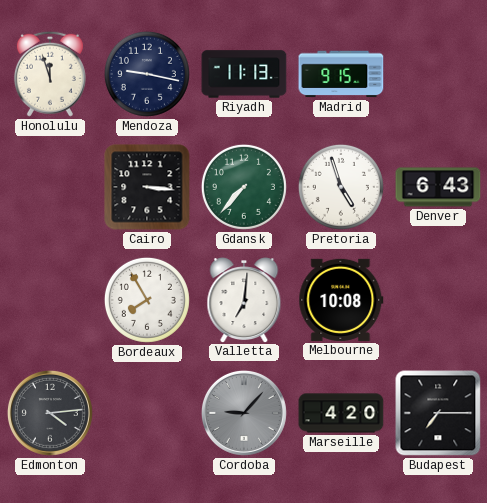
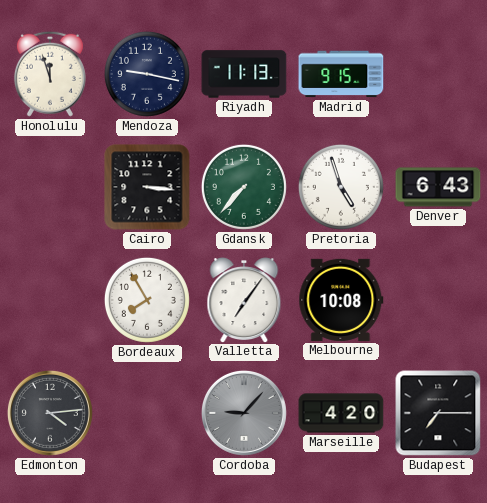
Valletta: 7:01 -> 7:06
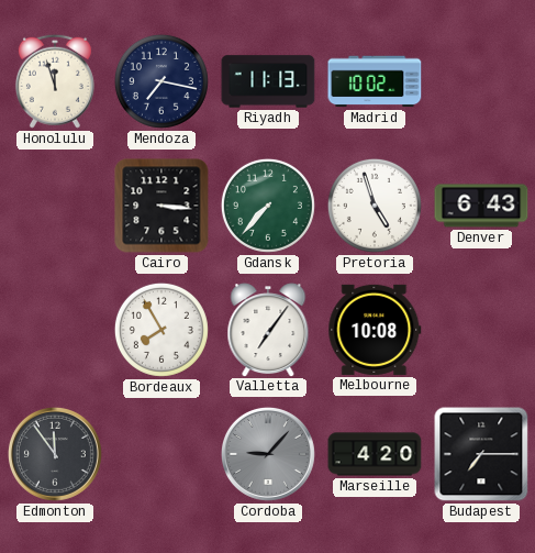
Mendoza: 9:17 -> 7:17
Madrid: 9:15 -> 10:02
Edmonton: 4:14 -> 11:54
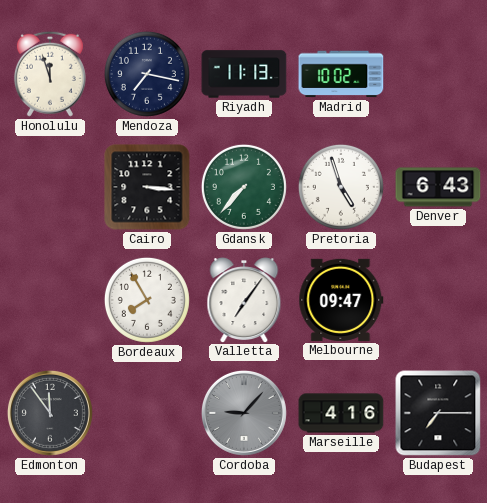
Melbourne: 10:08 -> 09:47
Marseille: 4:20 -> 4:16
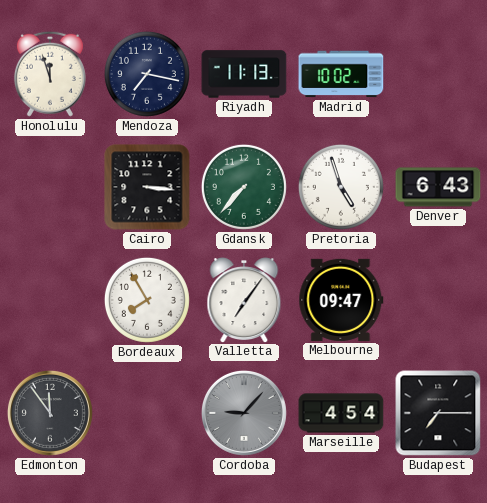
Marseille: 4:16 -> 4:54
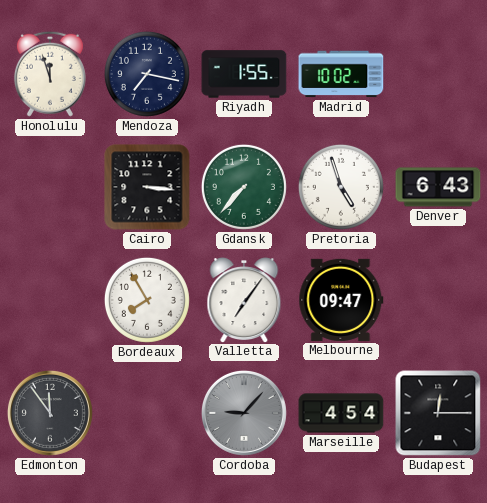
Riyadh: 11:13 -> 1:55
Budapest: 7:15 -> 12:15
